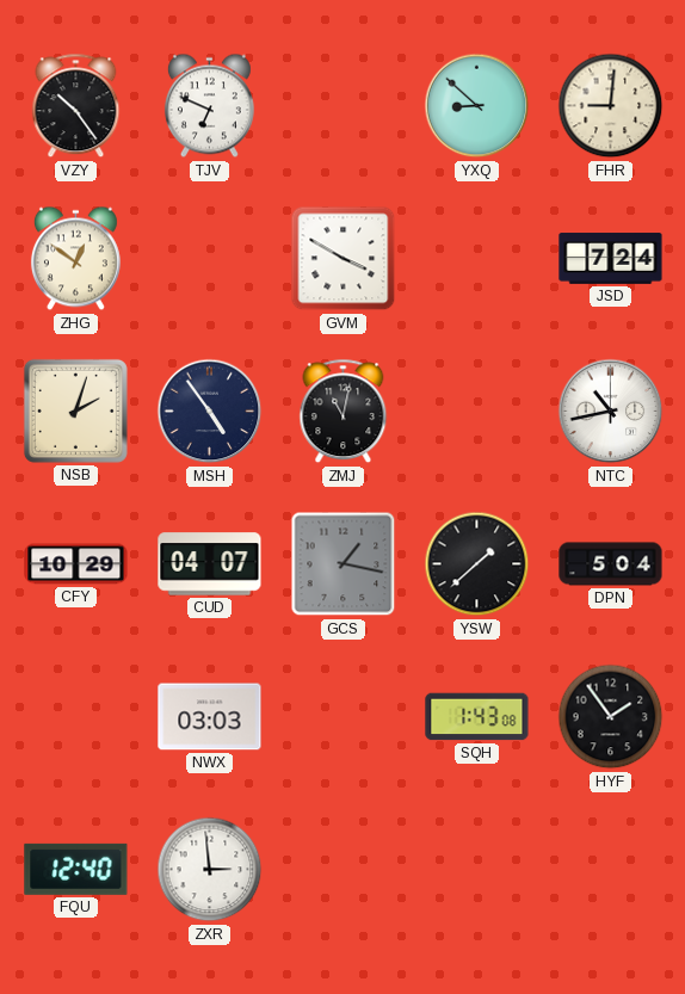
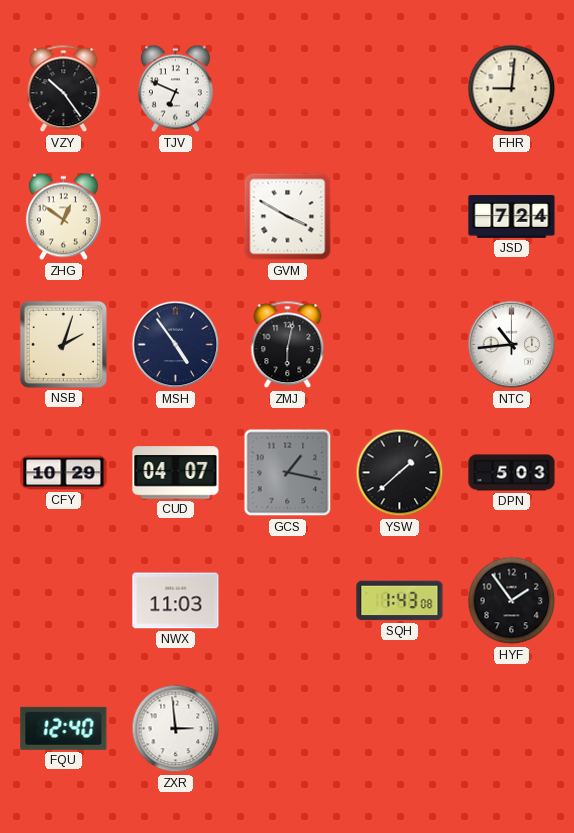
YXQ: 8:52 -> none
ZMJ: 11:02 -> 6:02
NTC: 10:43 -> 10:44
DPN: 5:04 -> 5:03
NWX: 03:03 -> 11:03
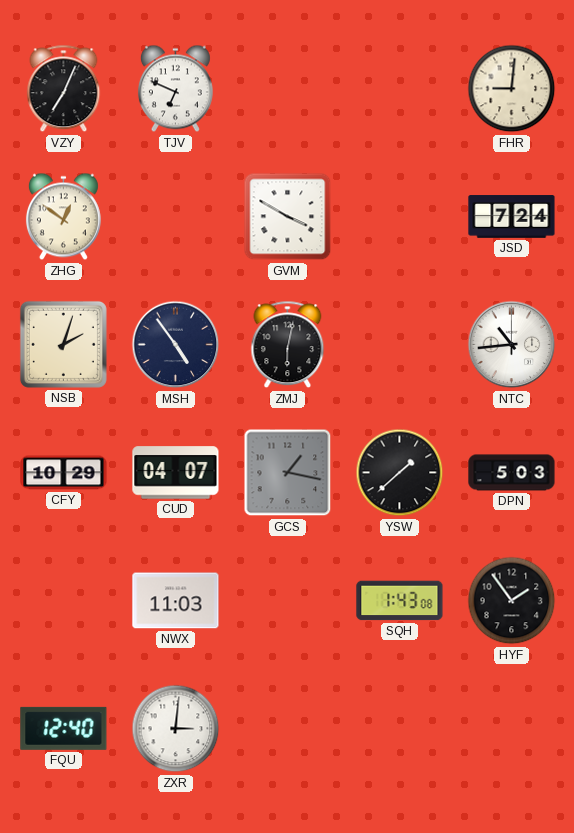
VZY: 10:24 -> 7:04
ZXR: 2:59 -> 3:01
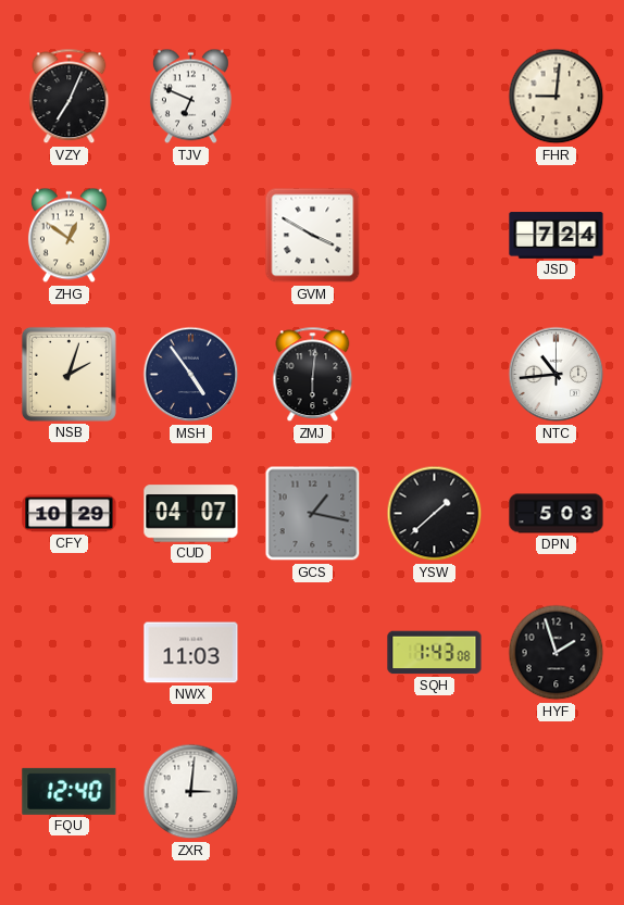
ZMJ: 6:02 -> 6:01
HYF: 1:54 -> 1:57
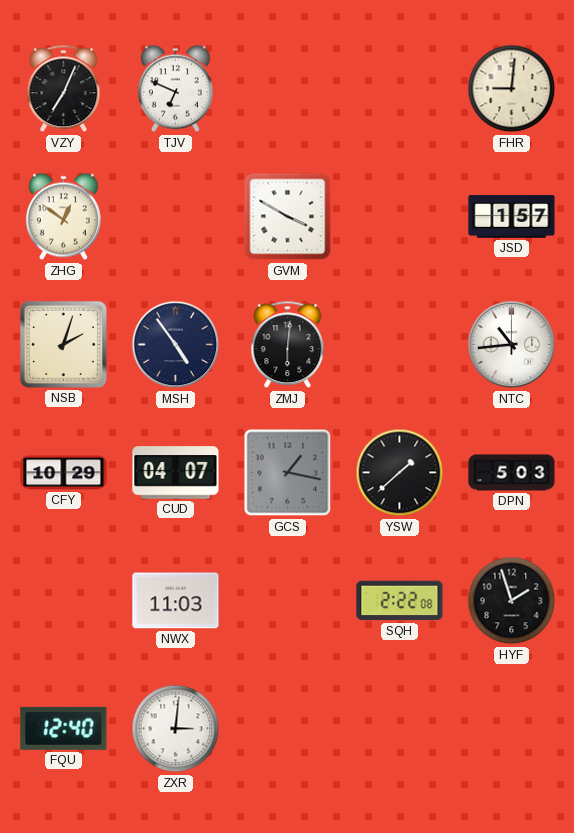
JSD: 7:24 -> 1:57
SQH: 1:43 -> 2:22
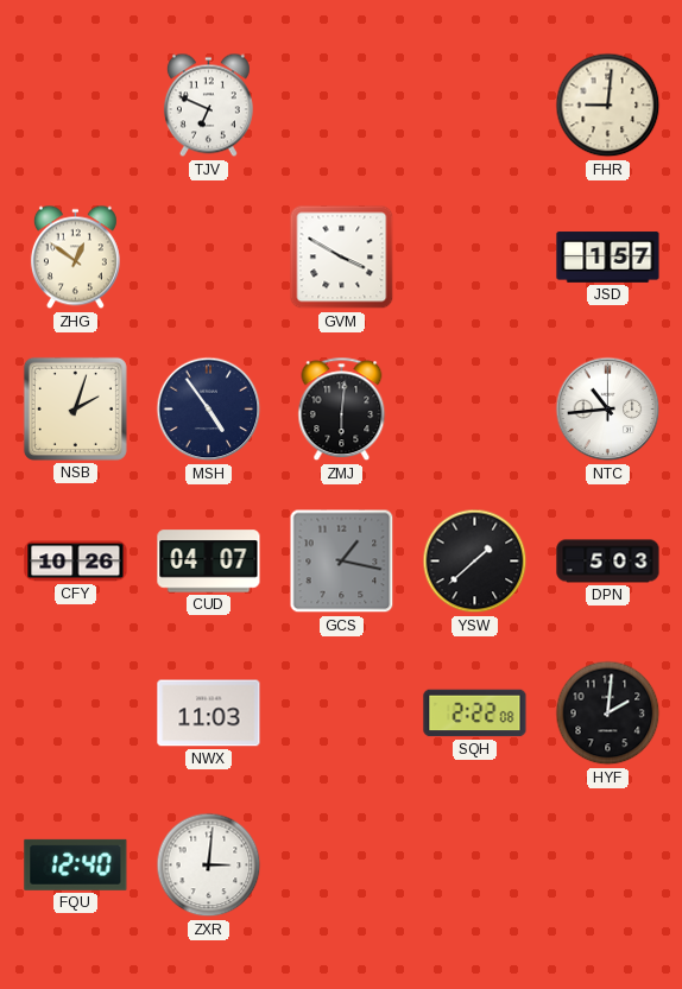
VZY: 7:04 -> none
CFY: 10:29 -> 10:26
HYF: 1:57 -> 2:01
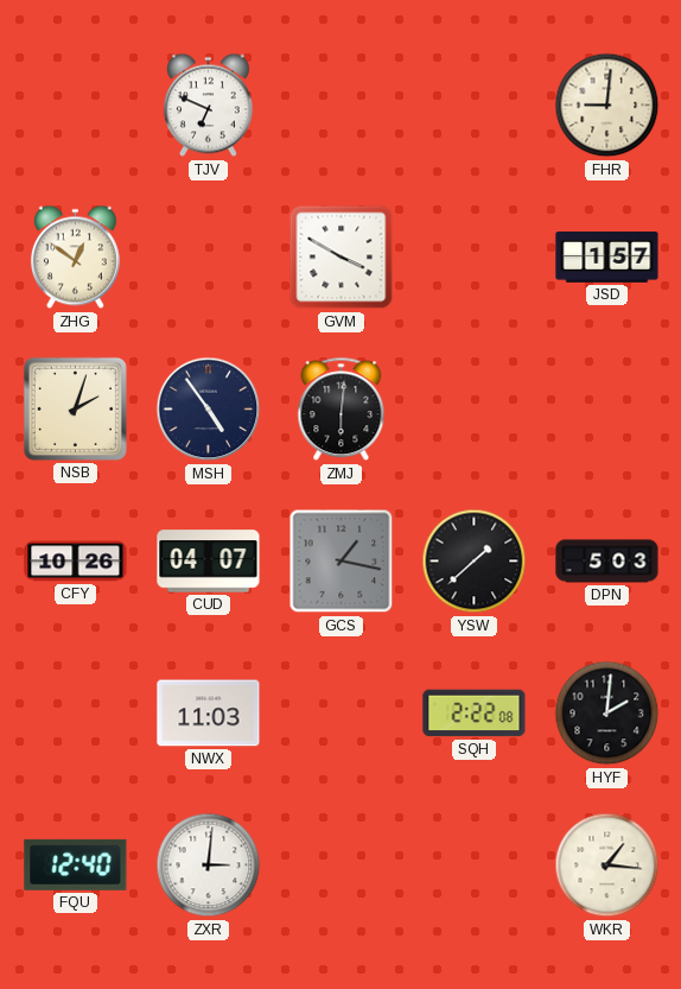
NTC: 10:44 -> none
WKR: none -> 1:16
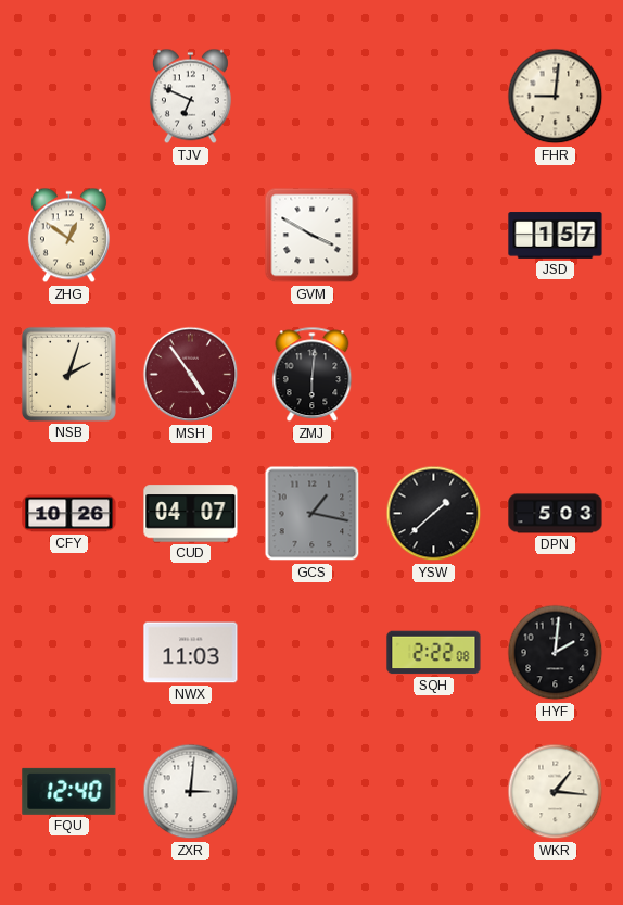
MSH dial: navy -> burgundy
